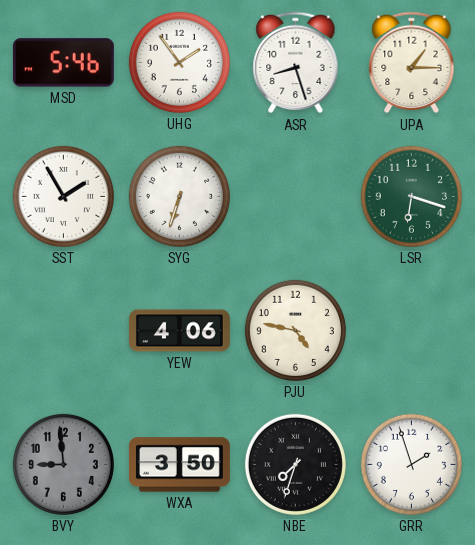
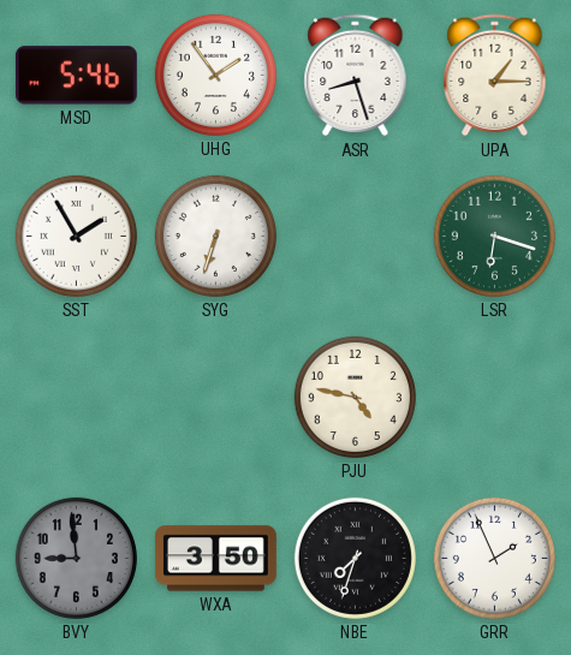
YEW: 4:06 -> none
GRR: 1:57 -> 1:56
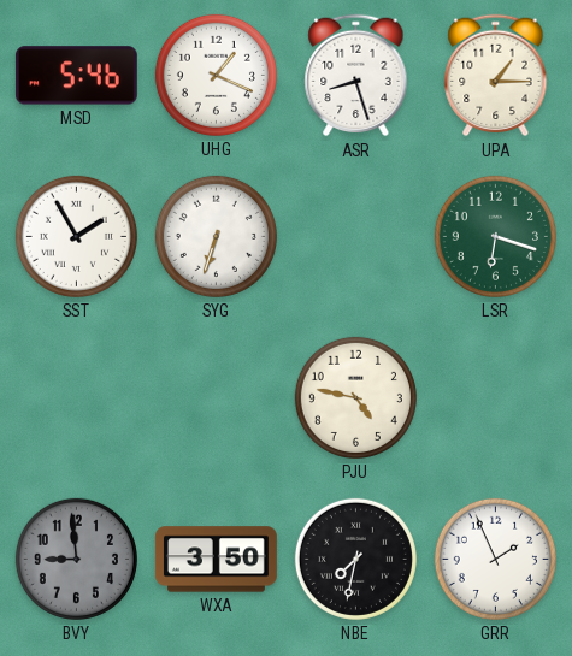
UHG: 1:54 -> 1:19
NBE: 7:33 -> 7:32
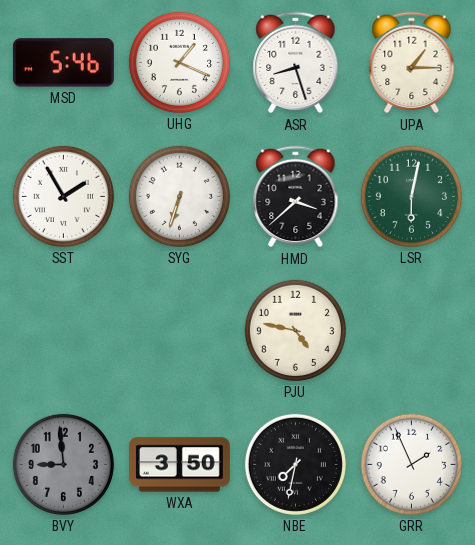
HMD: none -> 3:38
LSR: 6:18 -> 6:02
